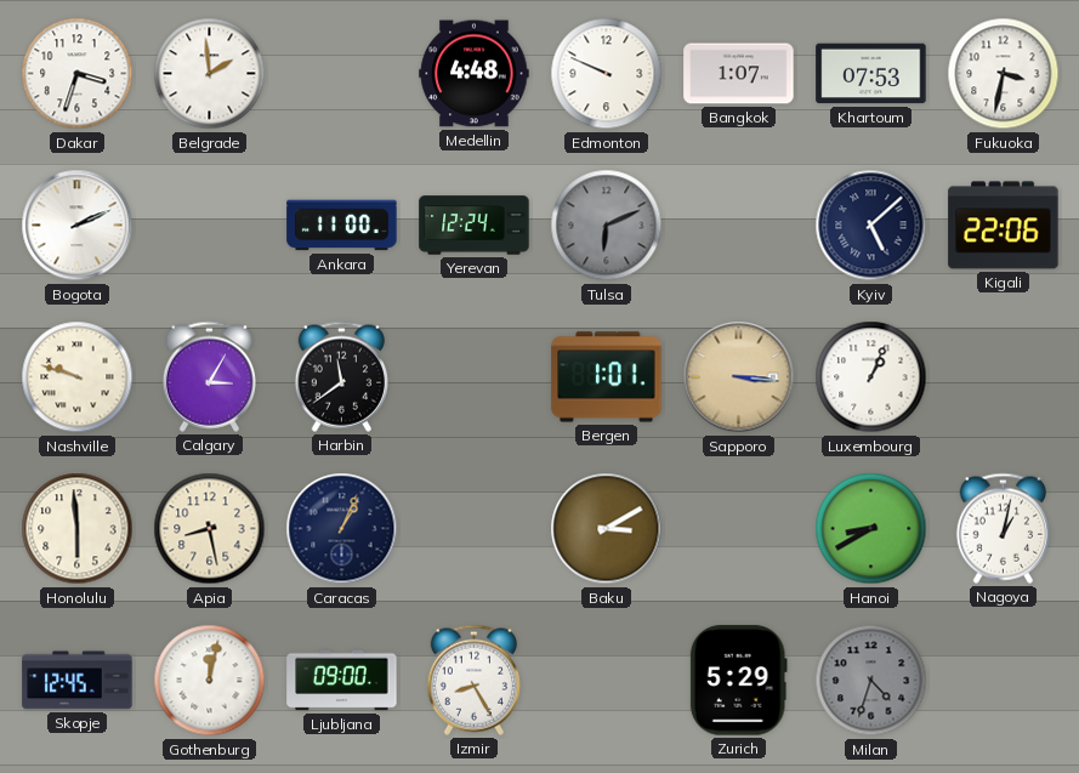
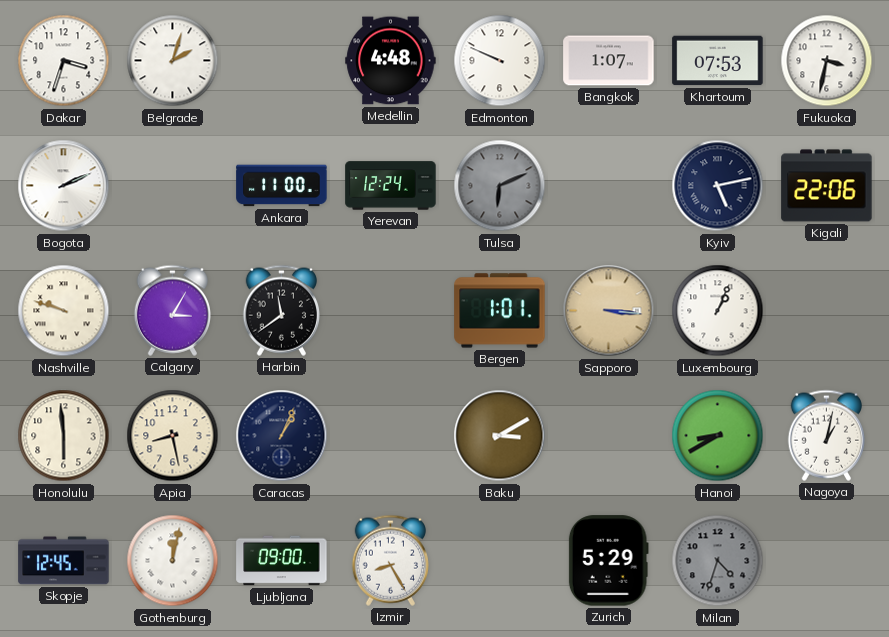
Belgrade: 1:59 -> 2:03
Kyiv: 5:08 -> 5:13
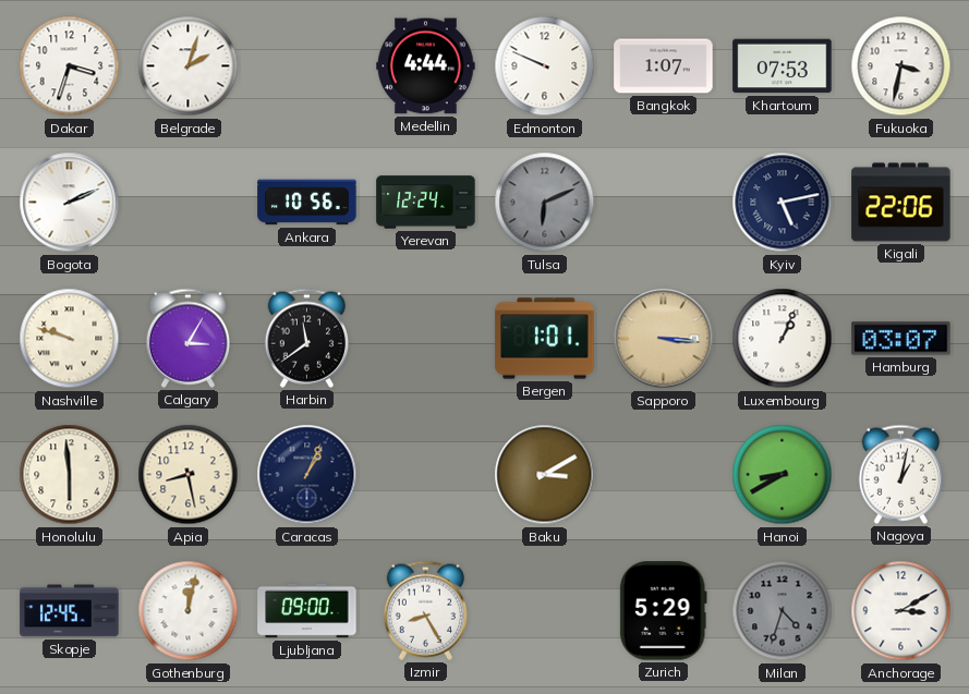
Medellin: 4:48 -> 4:44
Ankara: 11:00 -> 10:56
Hamburg: none -> 03:07
Anchorage: none -> 3:10
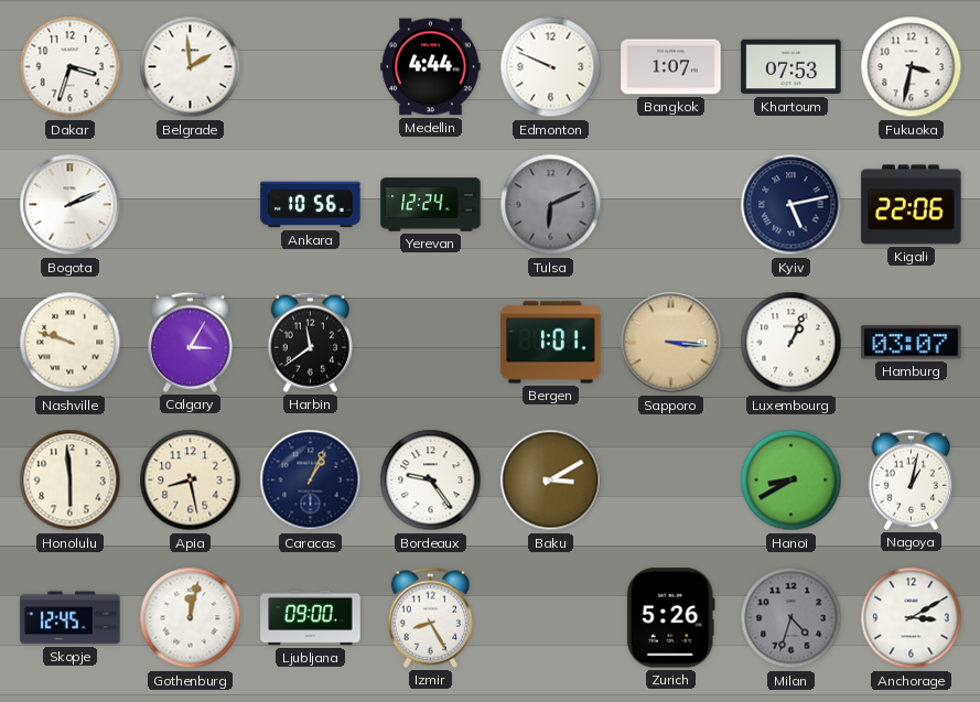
Belgrade: 2:03 -> 1:59
Bordeaux: none -> 9:24
Zurich: 5:29 -> 5:26
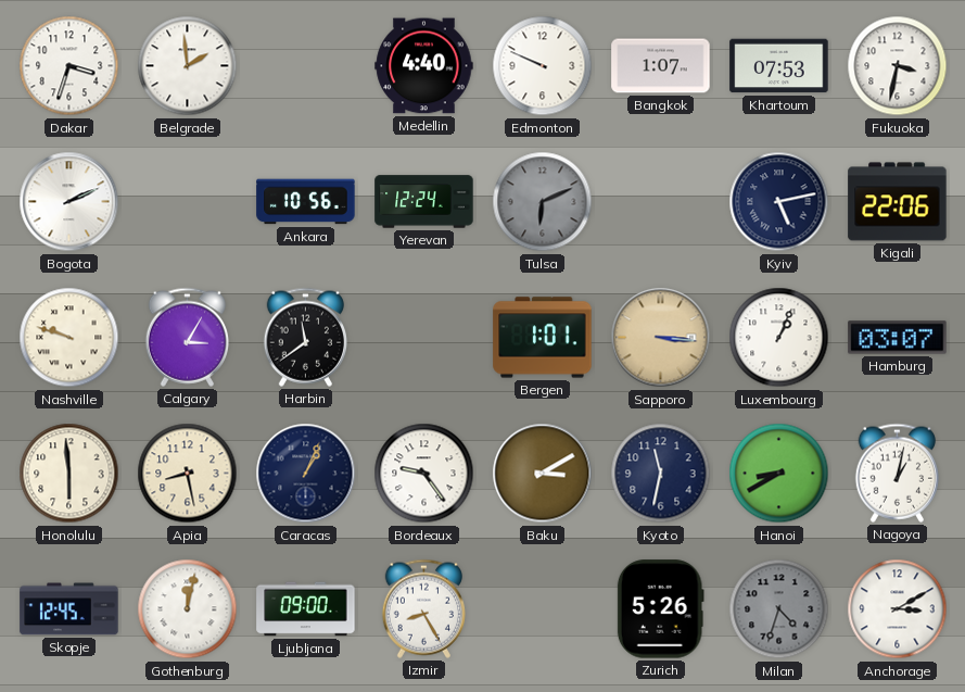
Medellin: 4:44 -> 4:40
Kyoto: none -> 11:32
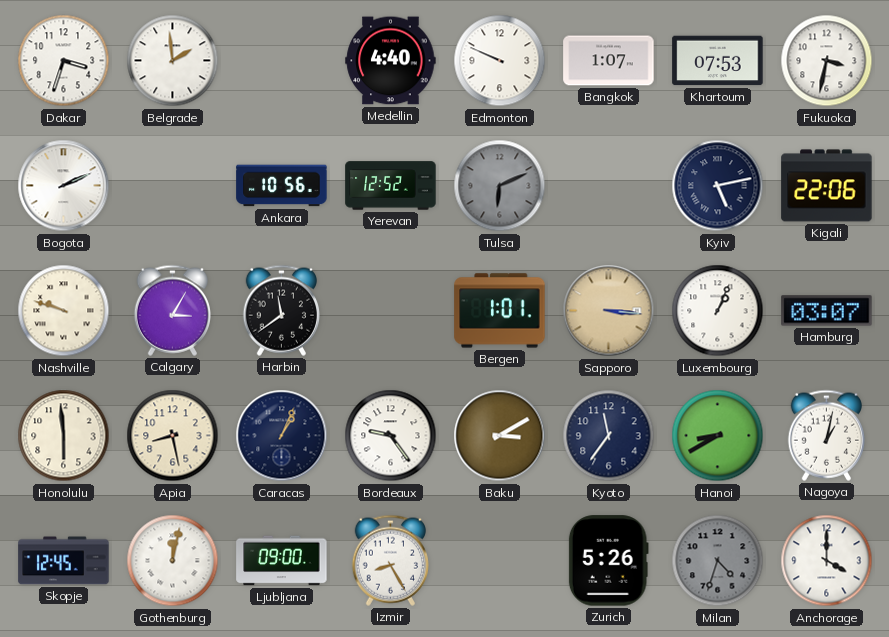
Yerevan: 12:24 -> 12:52
Kyoto: 11:32 -> 11:36
Anchorage: 3:10 -> 4:00
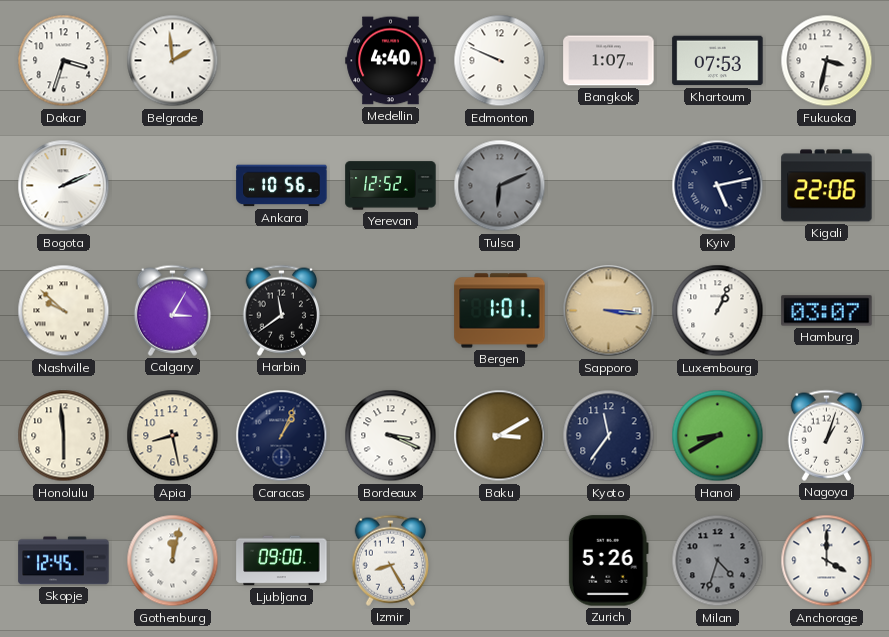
Nashville: 9:48 -> 9:52
Bordeaux: 9:24 -> 3:19
Nagoya: 1:02 -> 1:03
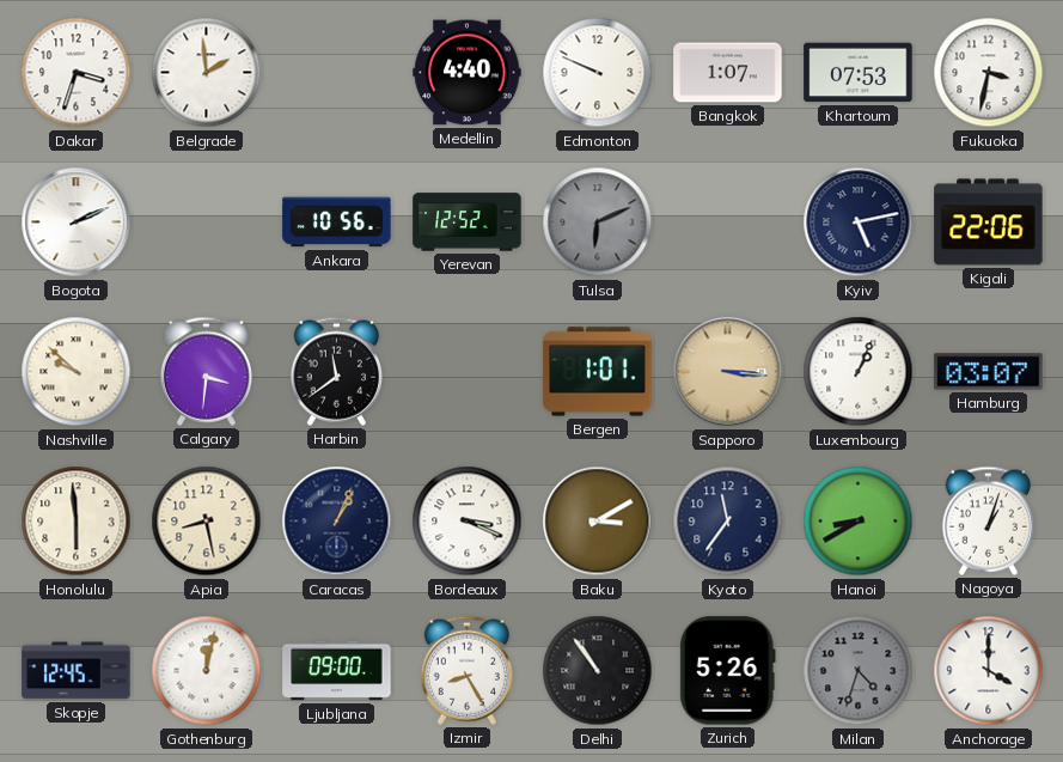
Calgary: 3:05 -> 3:31
Delhi: none -> 10:54
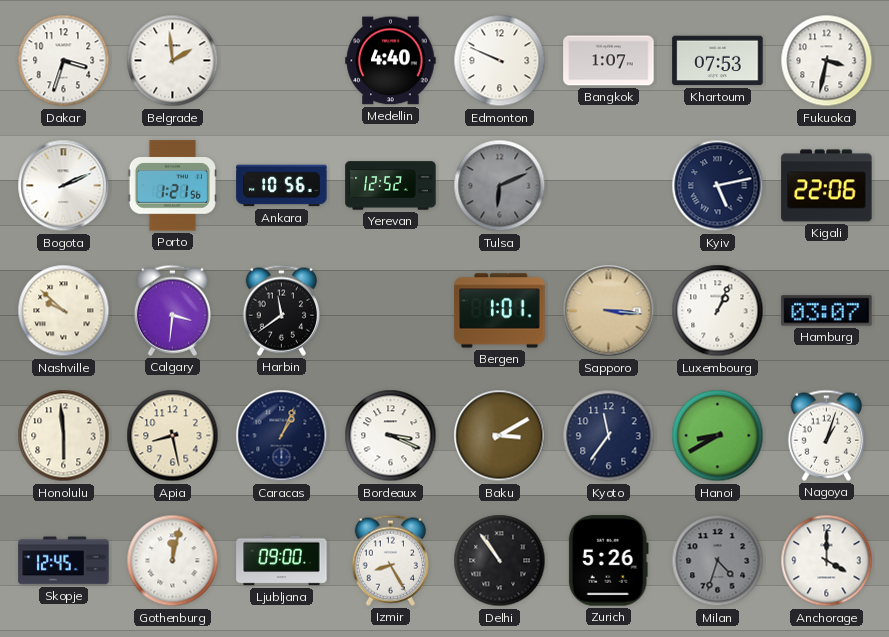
Porto: none -> 1:21
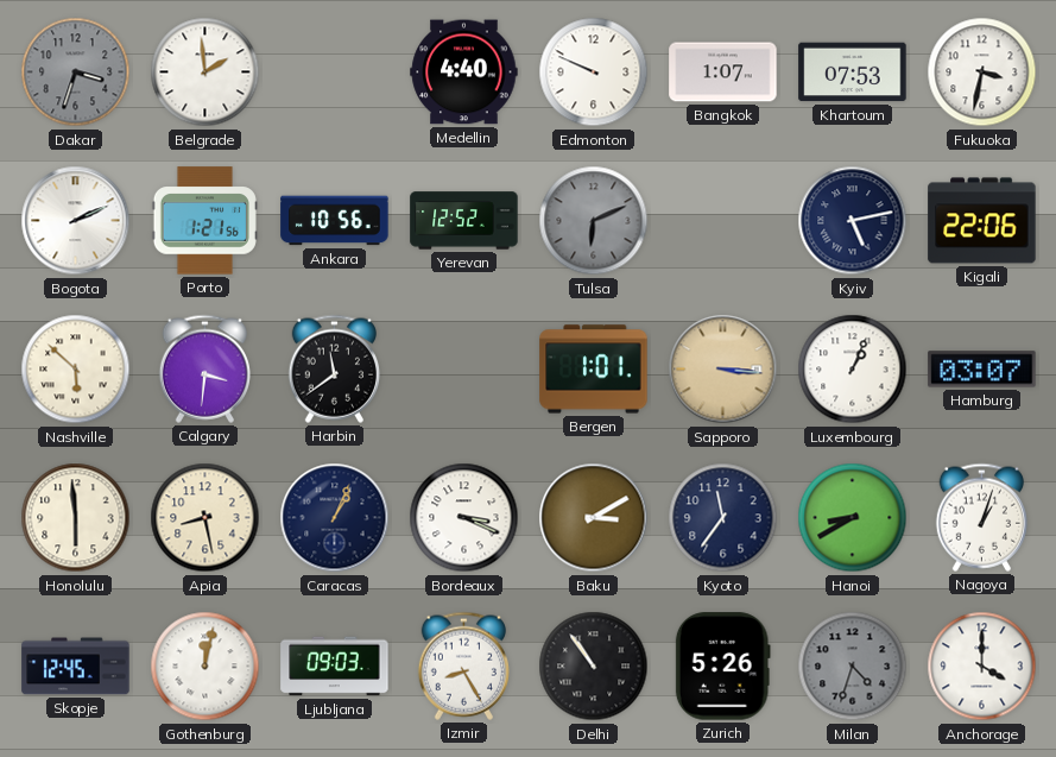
Dakar dial: white -> grey
Nashville: 9:52 -> 5:52
Ljubljana: 09:00 -> 09:03
